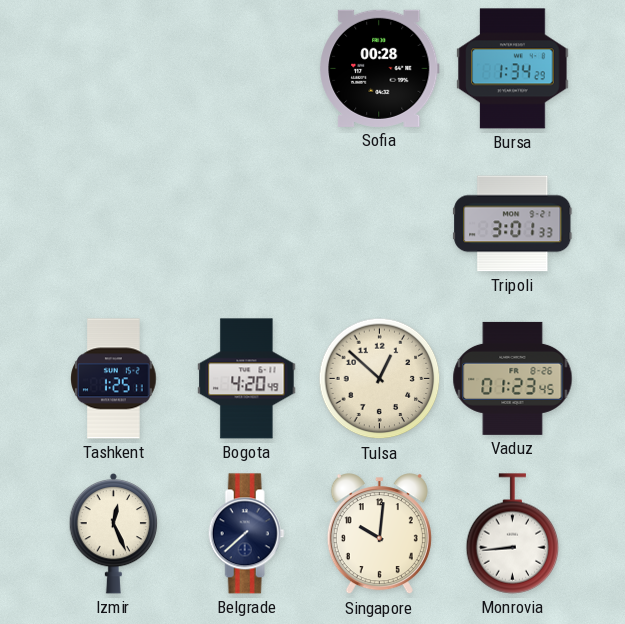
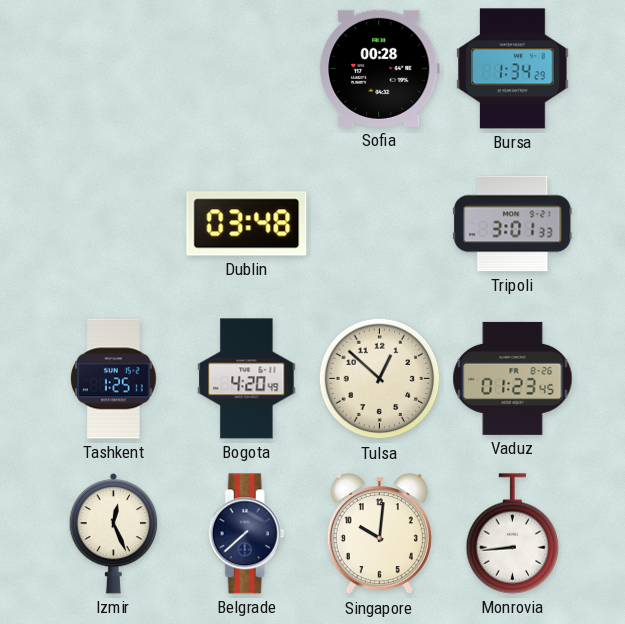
Dublin: none -> 03:48
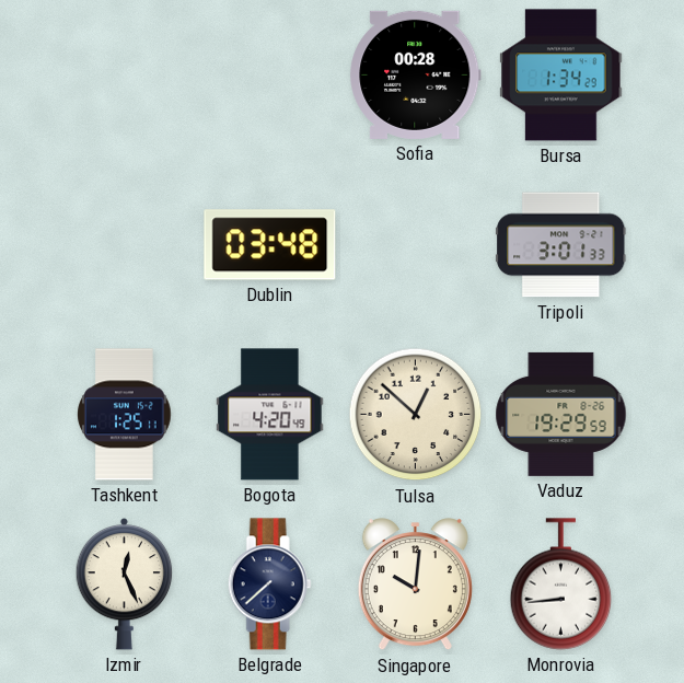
Vaduz: 01:23 -> 19:29
